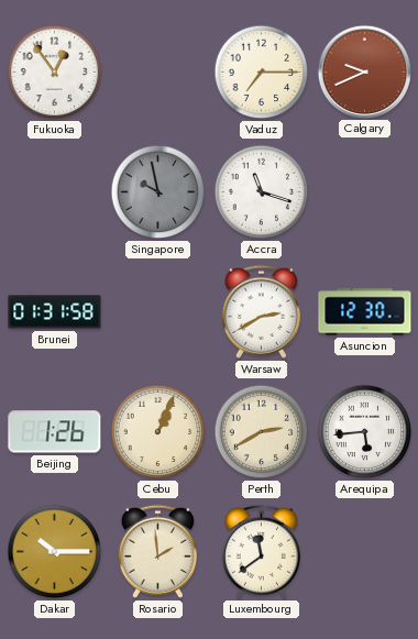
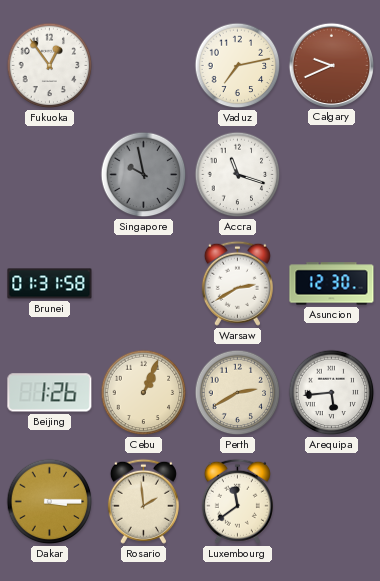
Vaduz: 7:15 -> 7:13
Dakar: 10:15 -> 3:15
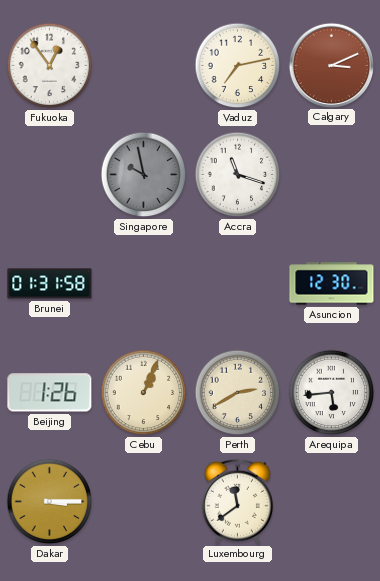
Calgary: 9:41 -> 3:11
Warsaw: 2:40 -> none
Rosario: 1:59 -> none
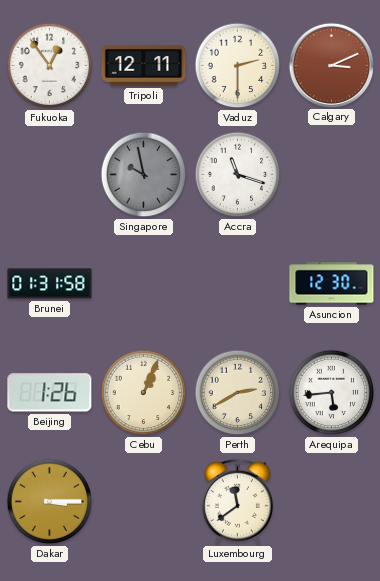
Tripoli: none -> 12:11
Vaduz: 7:13 -> 2:30
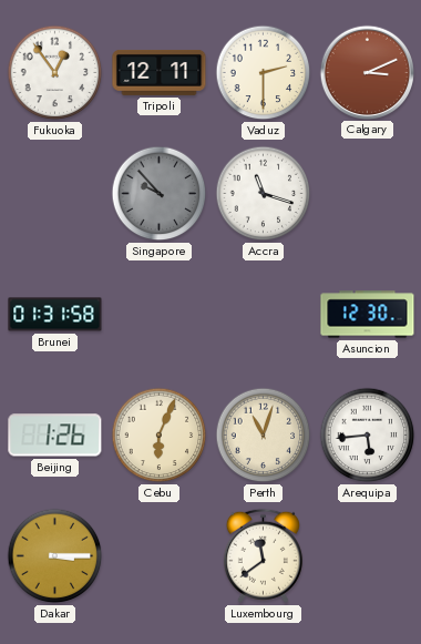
Singapore: 9:58 -> 9:53
Cebu: 1:04 -> 6:04
Perth: 2:40 -> 11:03
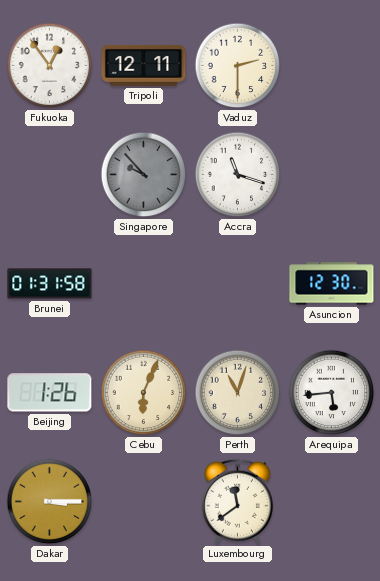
Calgary: 3:11 -> none
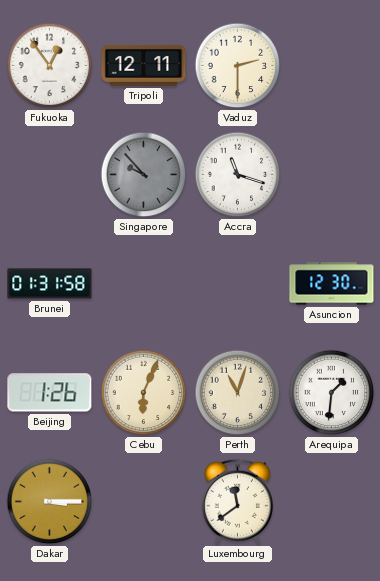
Arequipa: 5:44 -> 1:31
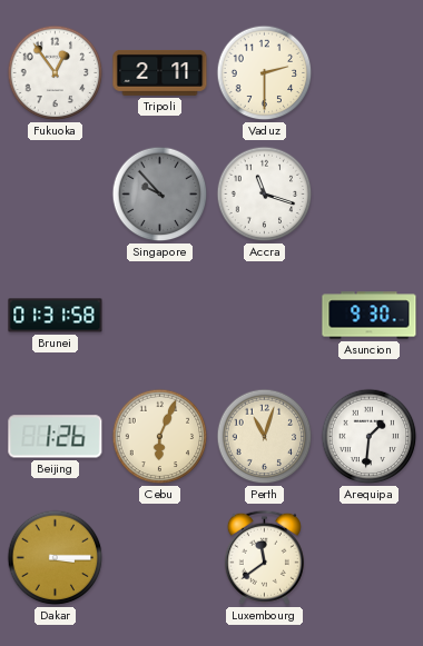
Tripoli: 12:11 -> 2:11
Asuncion: 12:30 -> 9:30
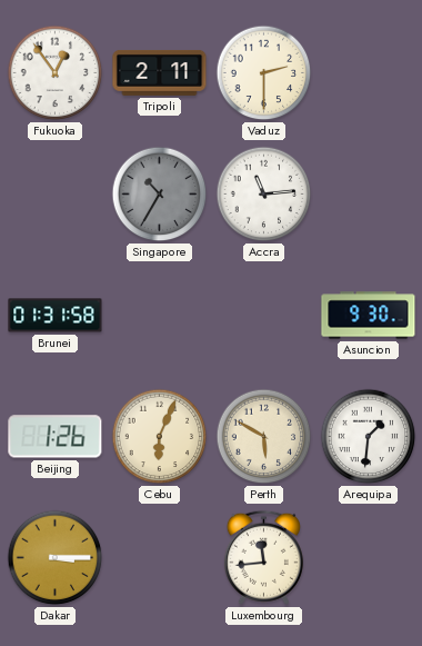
Singapore: 9:53 -> 10:35
Accra: 11:18 -> 11:14
Perth: 11:03 -> 5:50
Luxembourg: 11:39 -> 11:44
